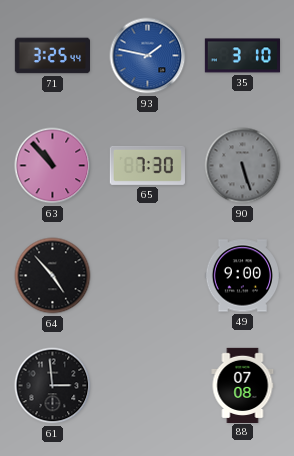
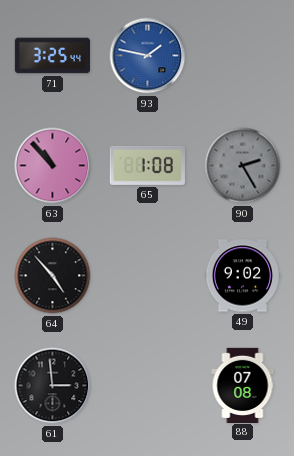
35: 3:10 -> none
65: 7:30 -> 1:08
90: 5:27 -> 2:25
49: 9:00 -> 9:02
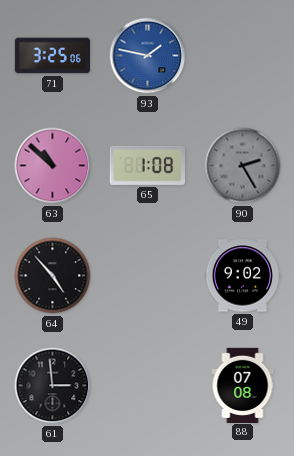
71: 3:25:44 -> 3:25:06
63: 10:53 -> 10:52
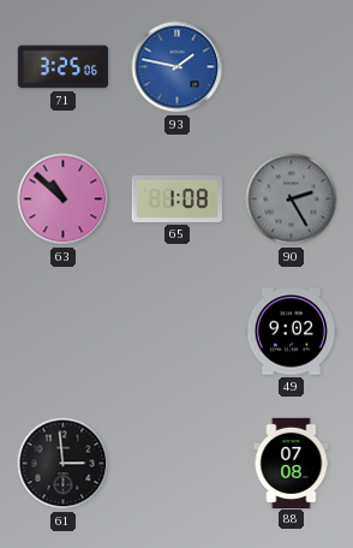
64: 4:53 -> none
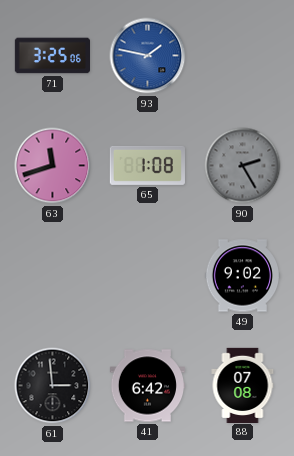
63: 10:52 -> 11:42
41: none -> 6:42
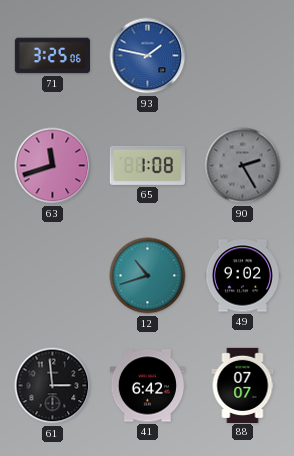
12: none -> 10:42
88: 07:08 -> 07:07
